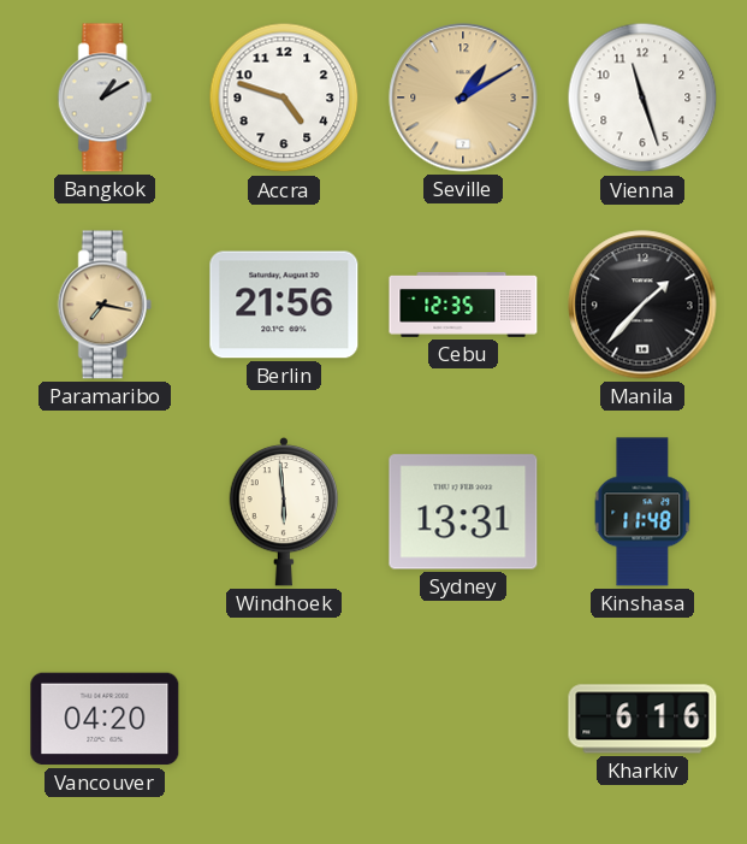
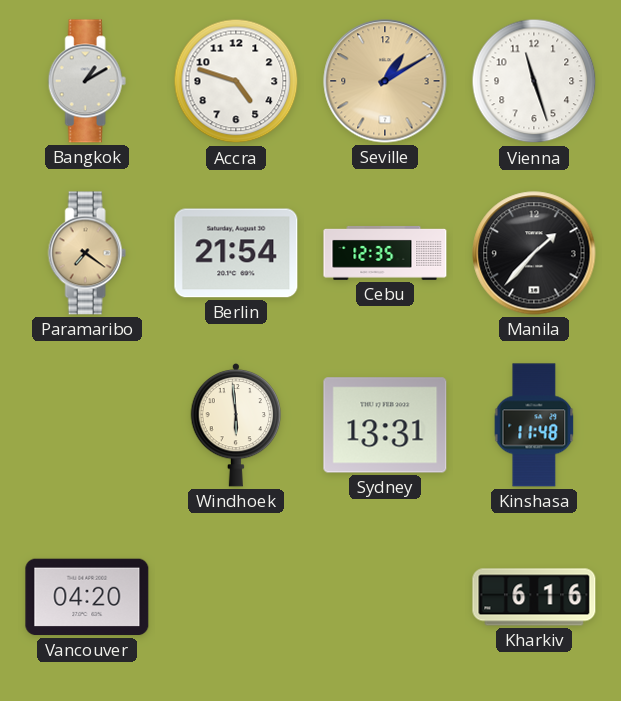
Paramaribo: 7:17 -> 7:21
Berlin: 21:56 -> 21:54
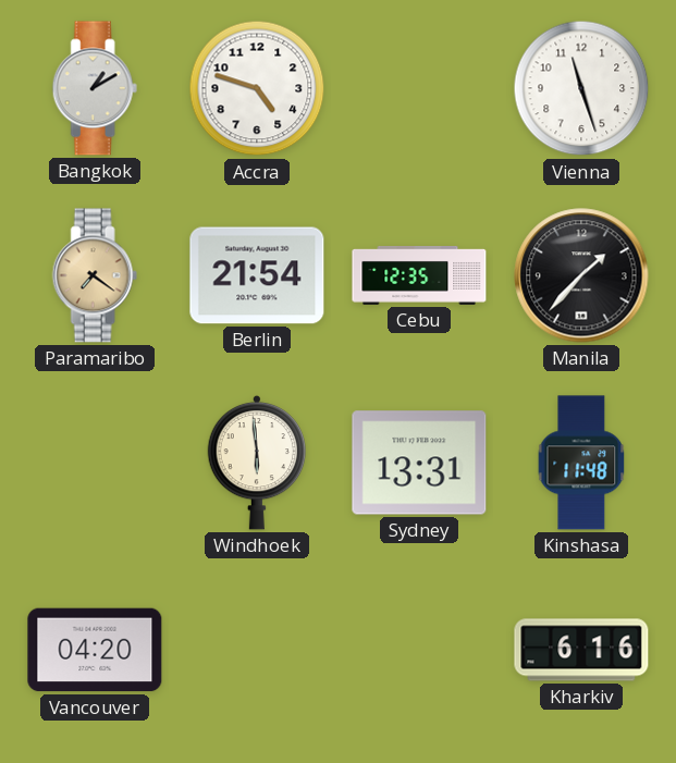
Seville: 1:10 -> none
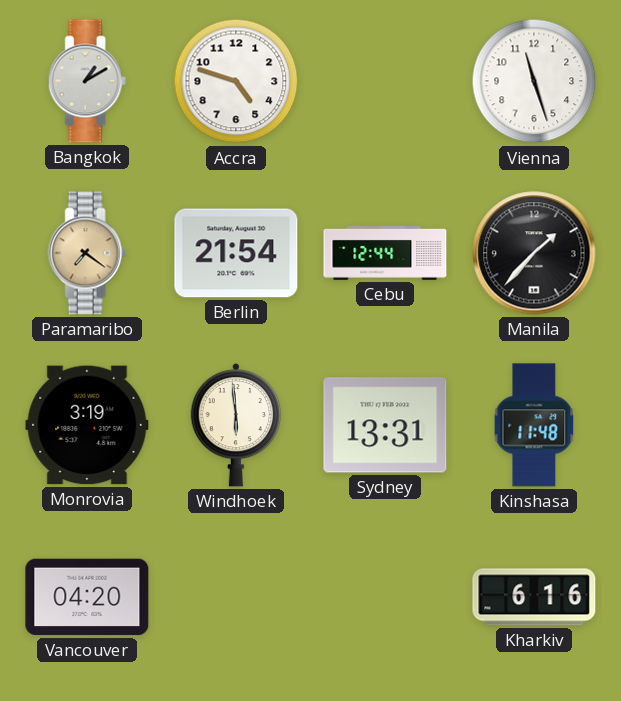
Cebu: 12:35 -> 12:44
Monrovia: none -> 3:19
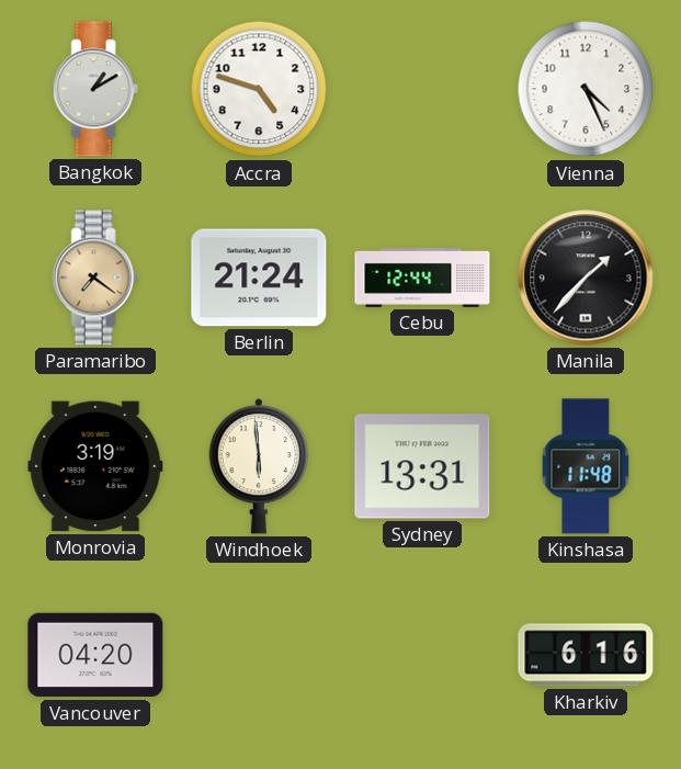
Vienna: 11:27 -> 4:26
Berlin: 21:54 -> 21:24
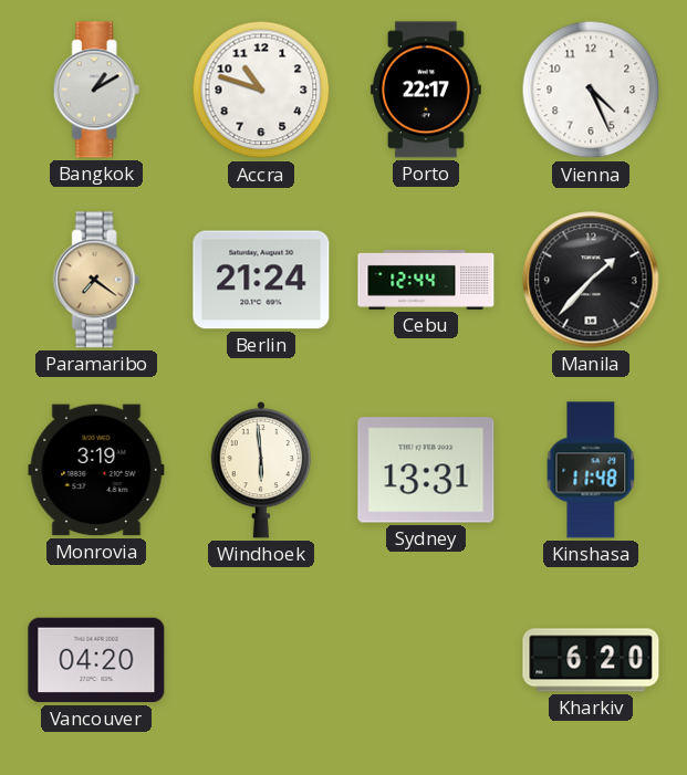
Accra: 4:48 -> 10:48
Porto: none -> 22:17
Kharkiv: 6:16 -> 6:20
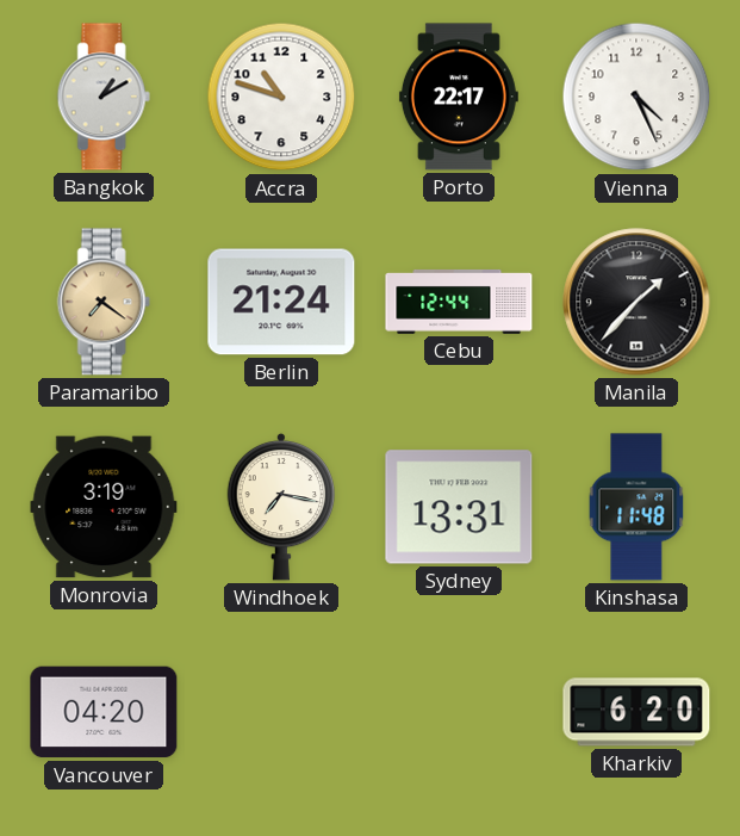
Windhoek: 5:59 -> 7:17
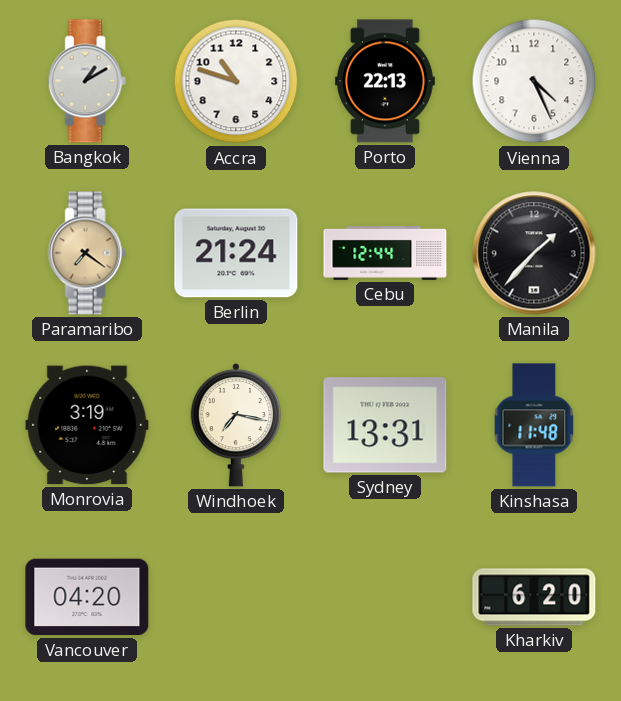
Porto: 22:17 -> 22:13
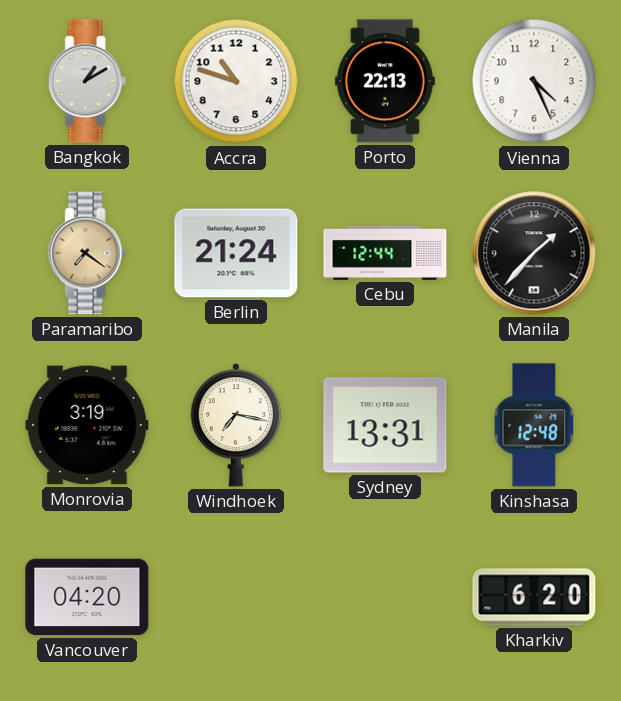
Kinshasa: 11:48 -> 12:48
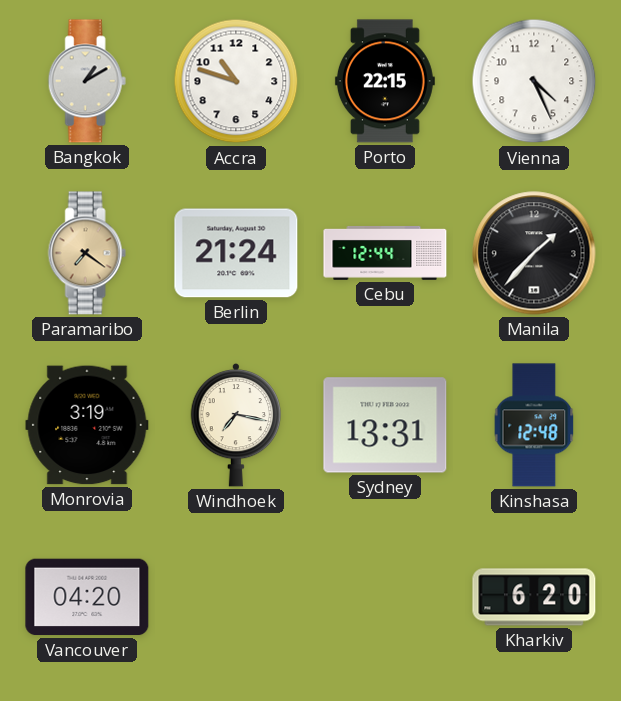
Porto: 22:13 -> 22:15
